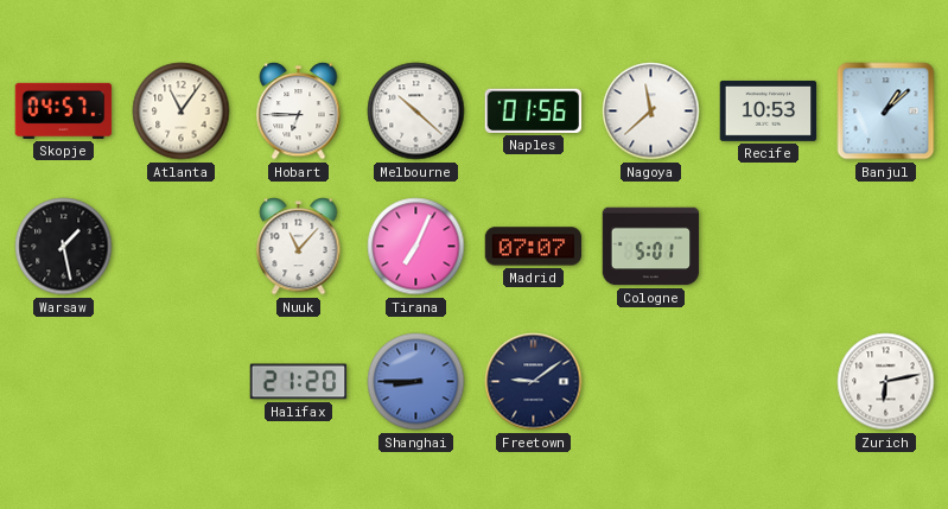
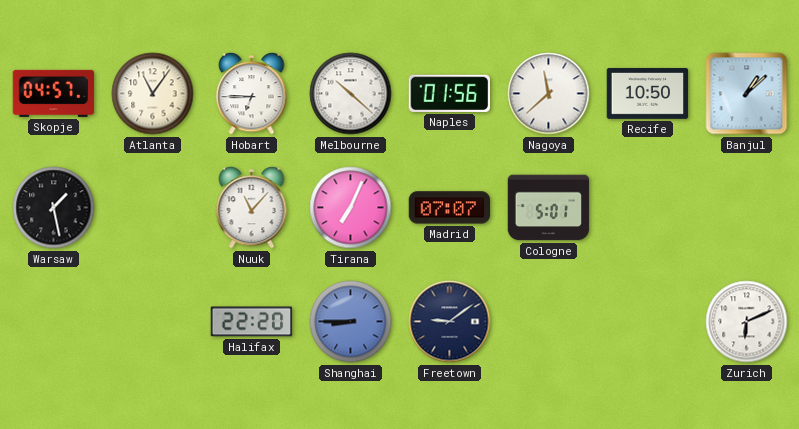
Recife: 10:53 -> 10:50
Halifax: 21:20 -> 22:20
Zurich: 6:13 -> 6:11
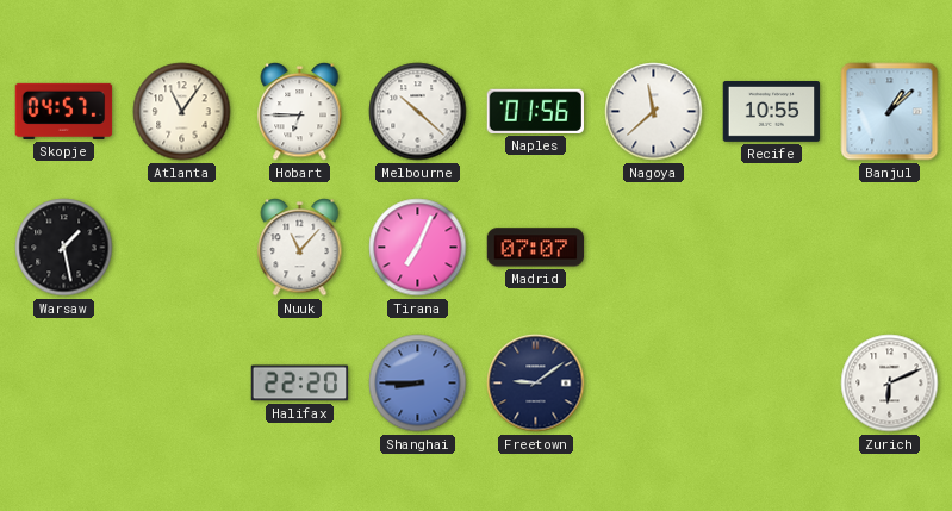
Recife: 10:50 -> 10:55
Cologne: 5:01 -> none
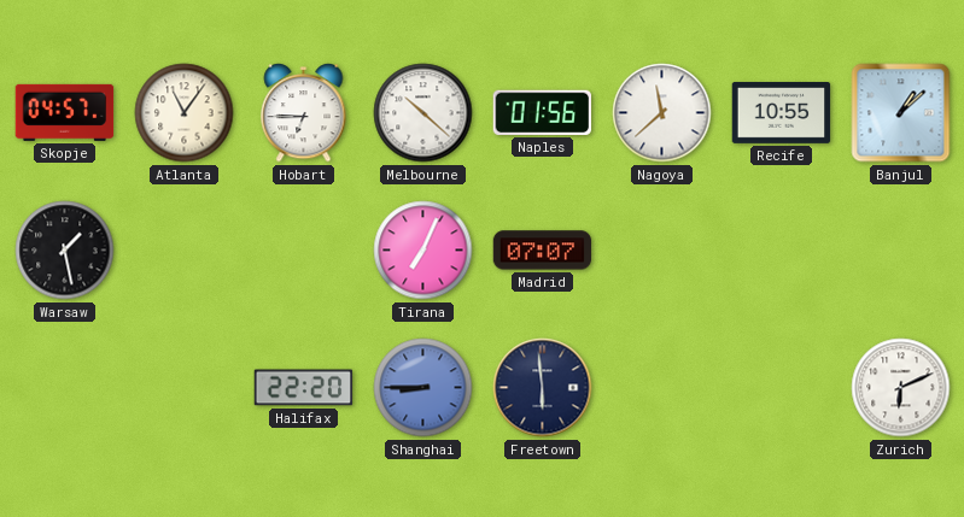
Nuuk: 11:07 -> none
Freetown: 9:09 -> 5:59
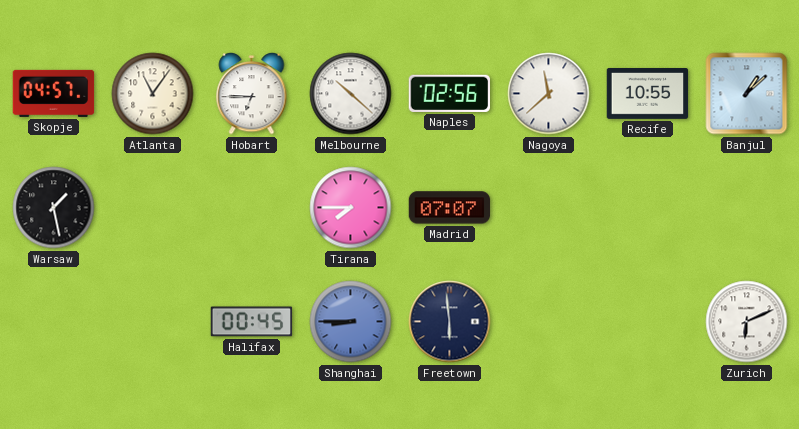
Naples: 01:56 -> 02:56
Tirana: 7:04 -> 7:45
Halifax: 22:20 -> 00:45
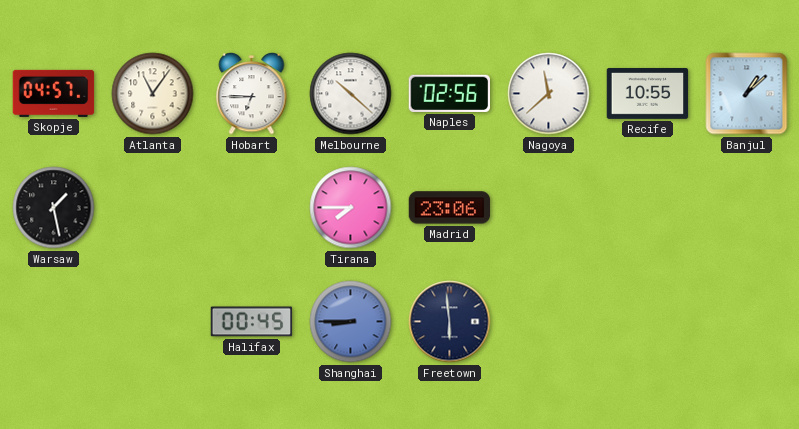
Madrid: 07:07 -> 23:06
Zurich: 6:11 -> none
